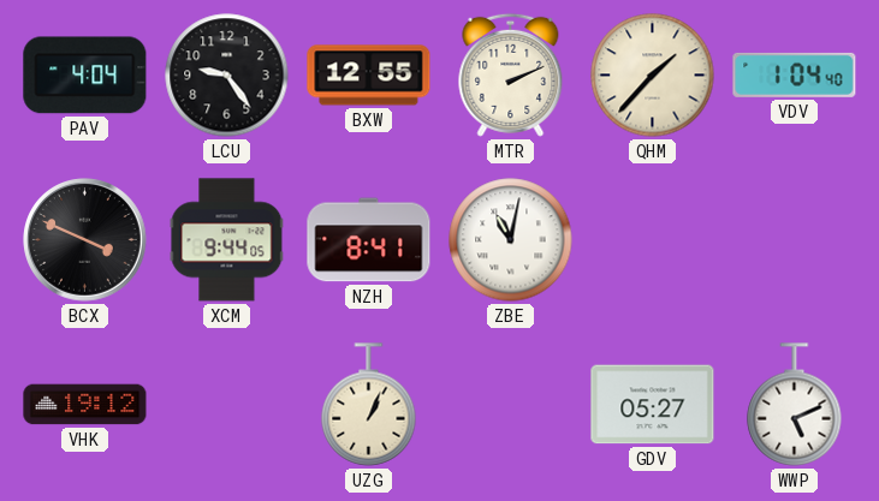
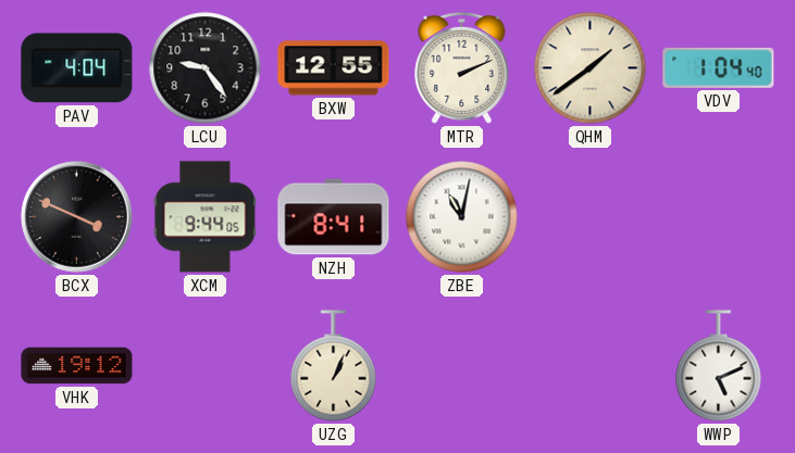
QHM: 1:37 -> 1:39
GDV: 05:27 -> none
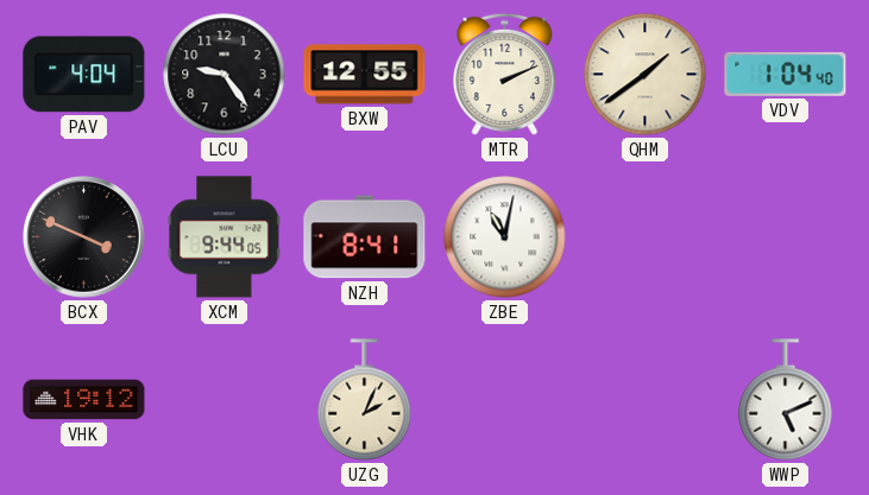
UZG: 1:04 -> 2:04
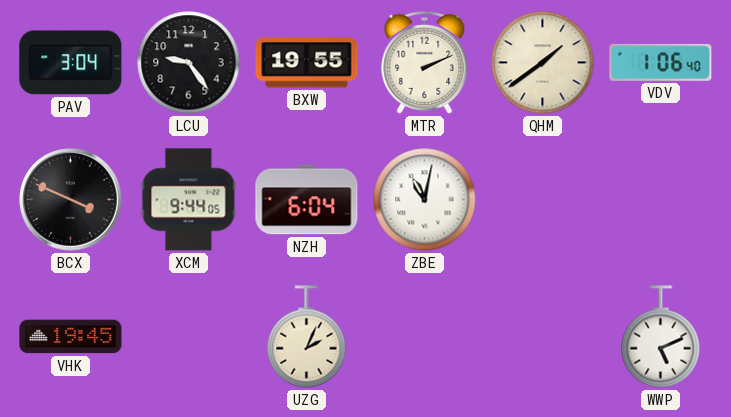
PAV: 4:04 -> 3:04
BXW: 12:55 -> 19:55
VDV: 1:04 -> 1:06
NZH: 8:41 -> 6:04
VHK: 19:12 -> 19:45
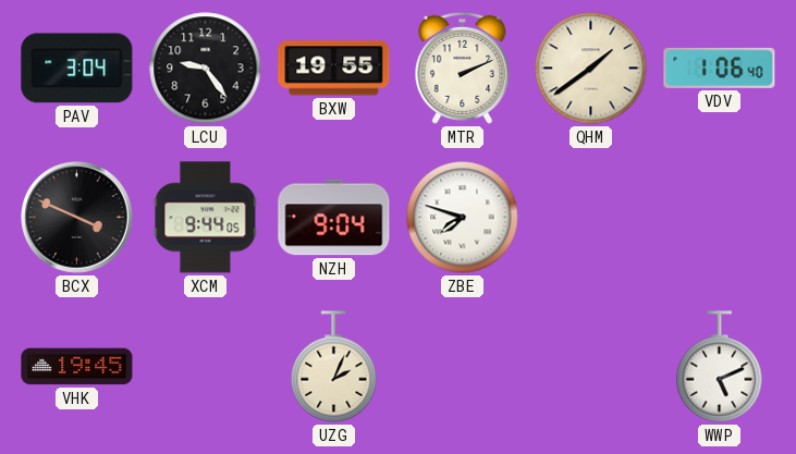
NZH: 6:04 -> 9:04
ZBE: 11:02 -> 7:48
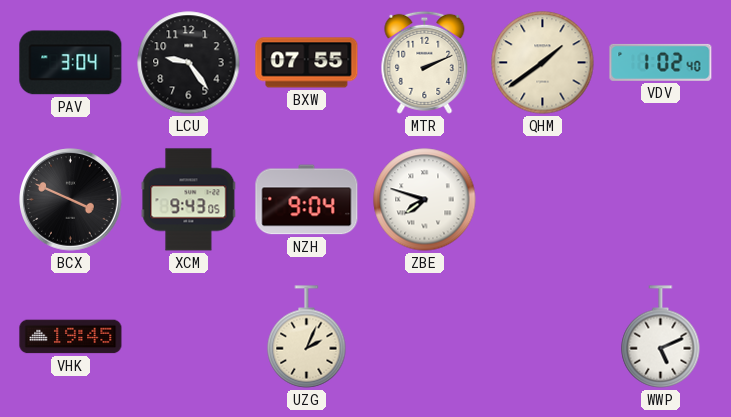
BXW: 19:55 -> 07:55
VDV: 1:06 -> 1:02
XCM: 9:44 -> 9:43
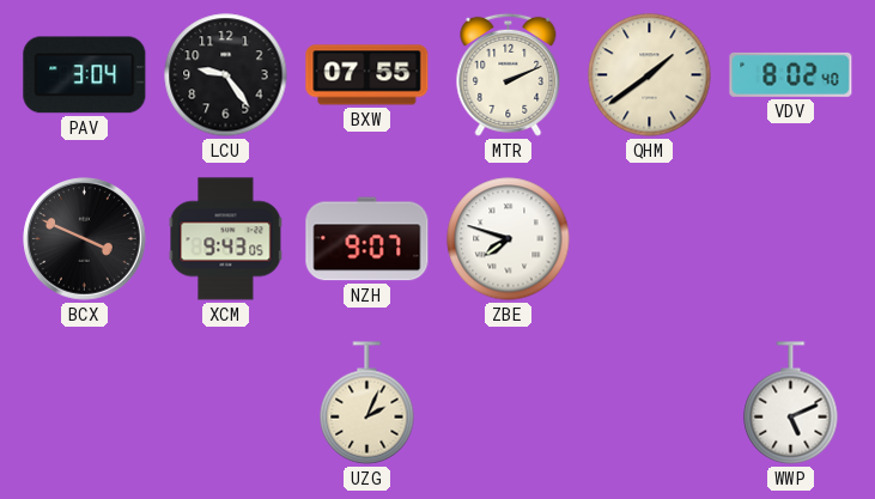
VDV: 1:02 -> 8:02
NZH: 9:04 -> 9:07
VHK: 19:45 -> none
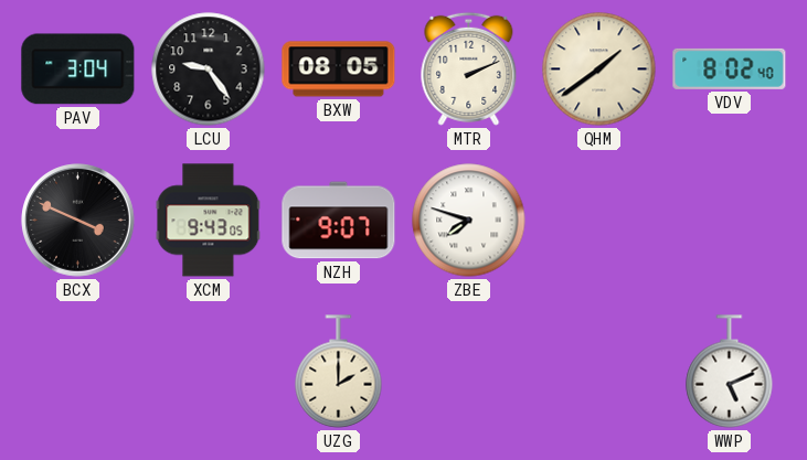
BXW: 07:55 -> 08:05
UZG: 2:04 -> 2:00
